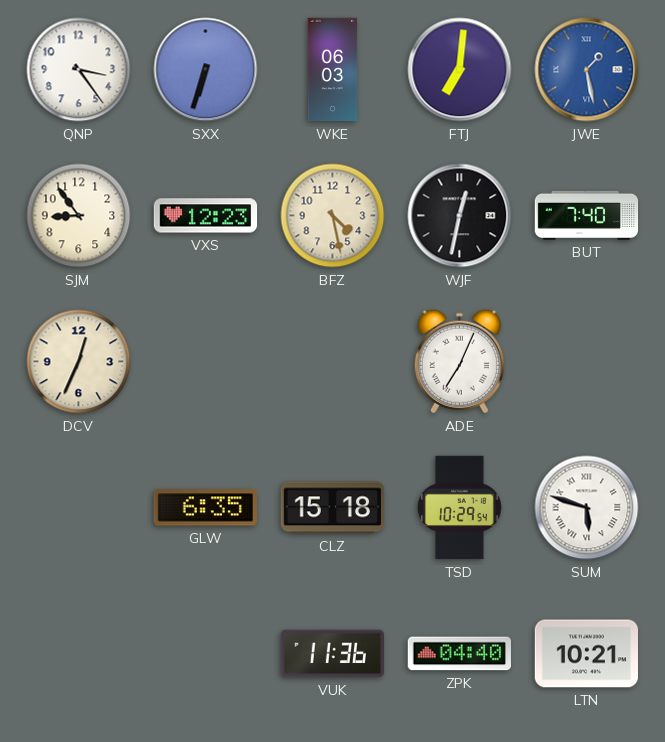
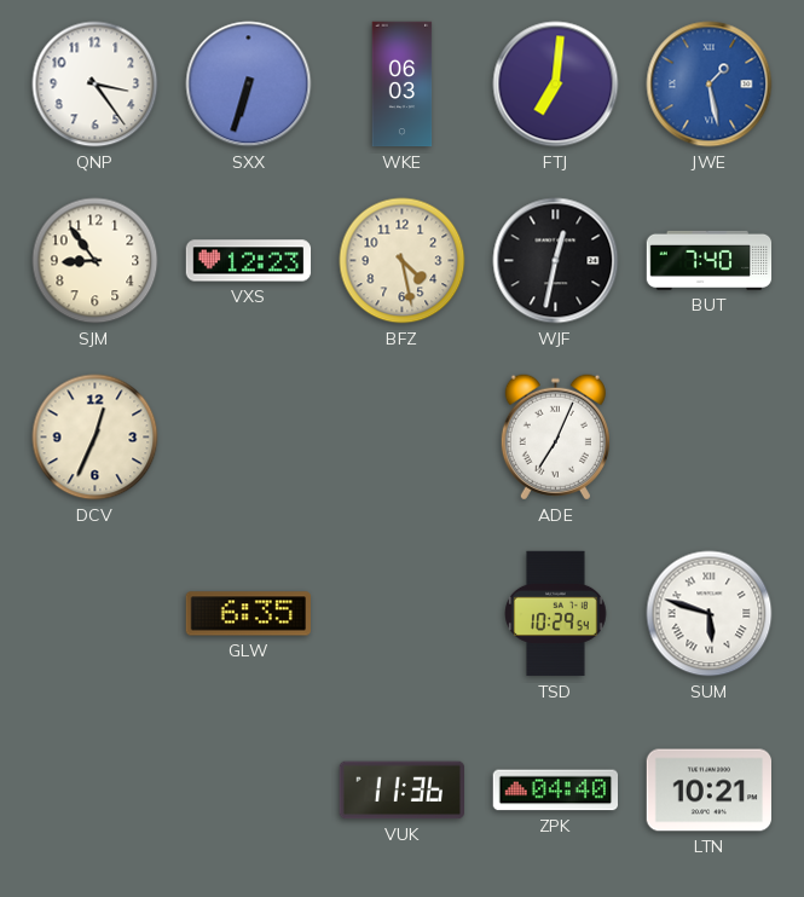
CLZ: 15:18 -> none
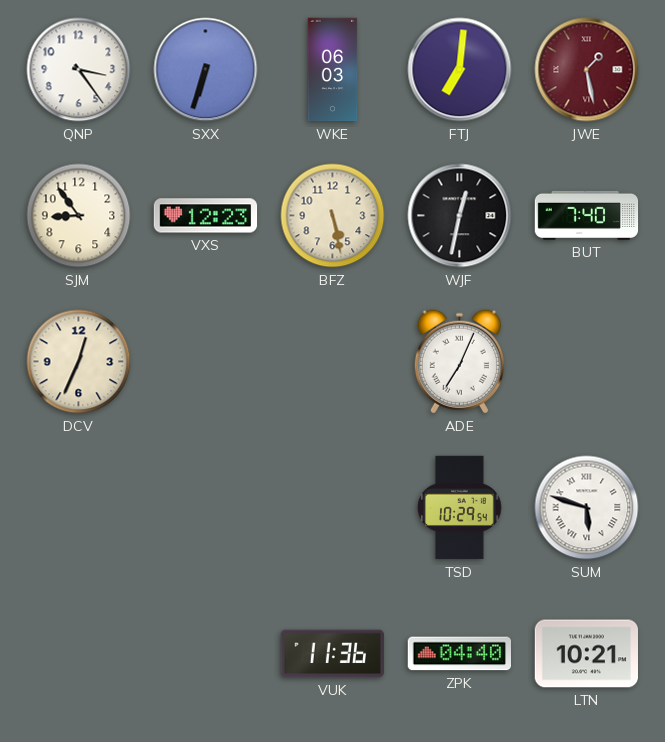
JWE dial: blue -> burgundy
BFZ: 4:28 -> 5:28
GLW: 6:35 -> none
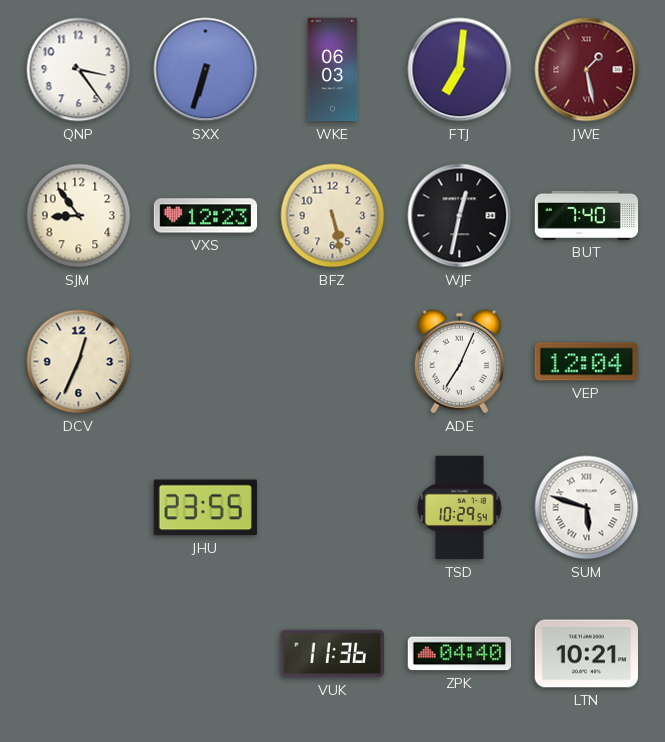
VEP: none -> 12:04
JHU: none -> 23:55
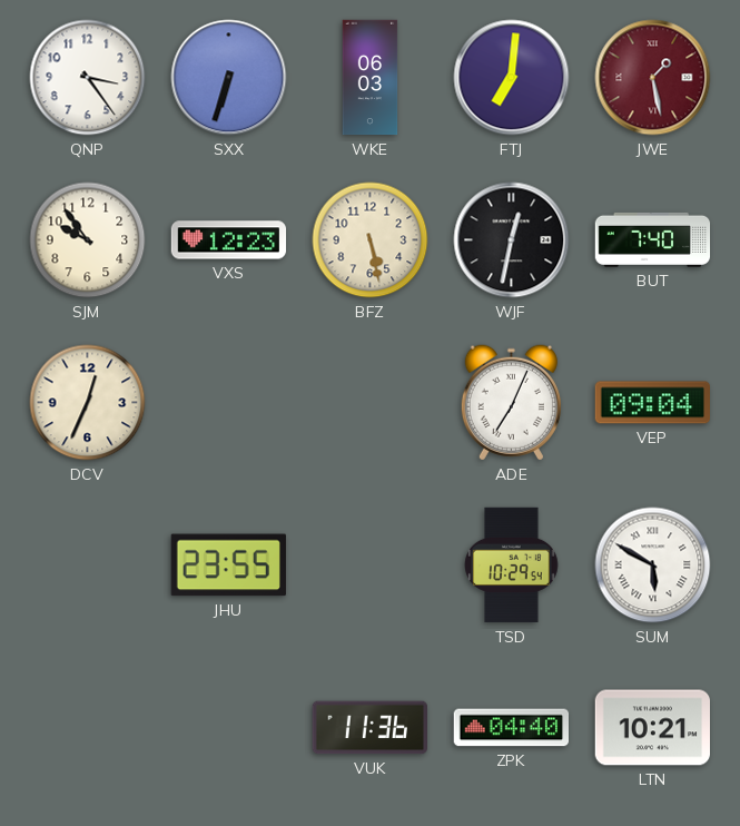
SJM: 8:54 -> 9:54
VEP: 12:04 -> 09:04
SUM: 5:48 -> 5:50
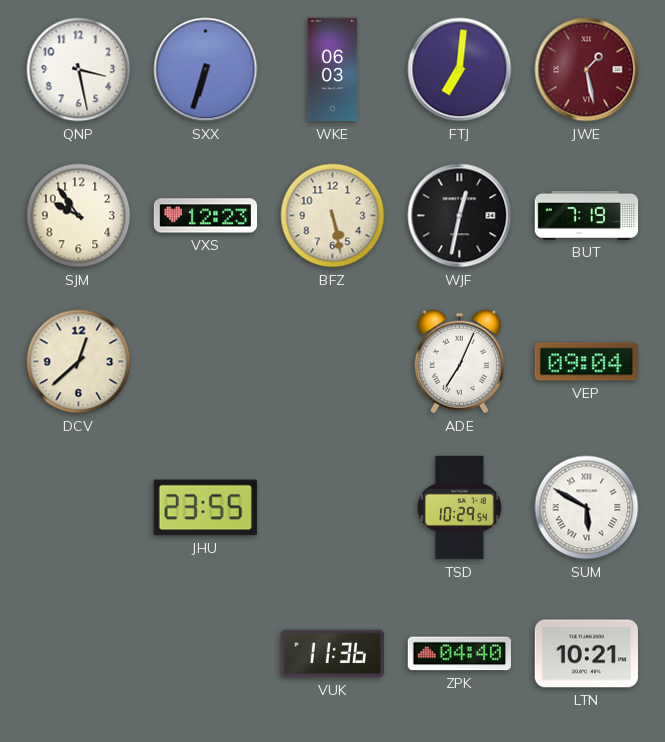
QNP: 3:24 -> 3:28
BUT: 7:40 -> 7:19
DCV: 12:34 -> 12:38
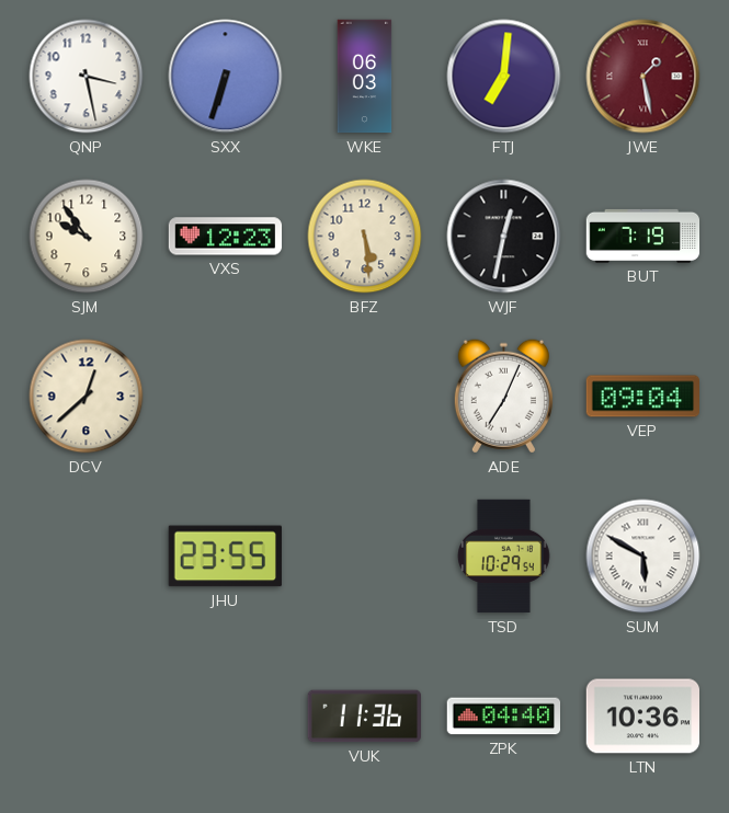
BFZ: 5:28 -> 5:29
LTN: 10:21 -> 10:36
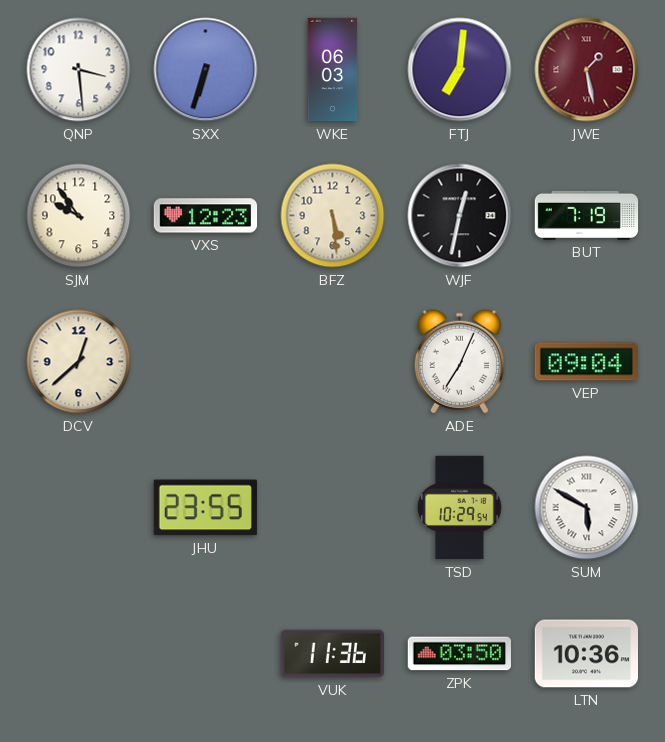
QNP: 3:28 -> 3:29
ZPK: 04:40 -> 03:50
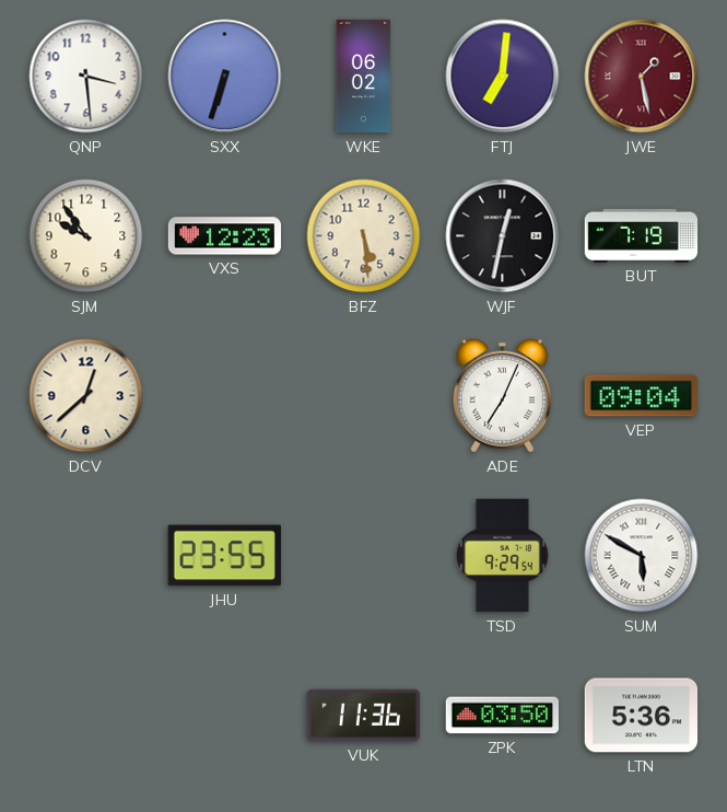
WKE: 06:03 -> 06:02
TSD: 10:29 -> 9:29
LTN: 10:36 -> 5:36
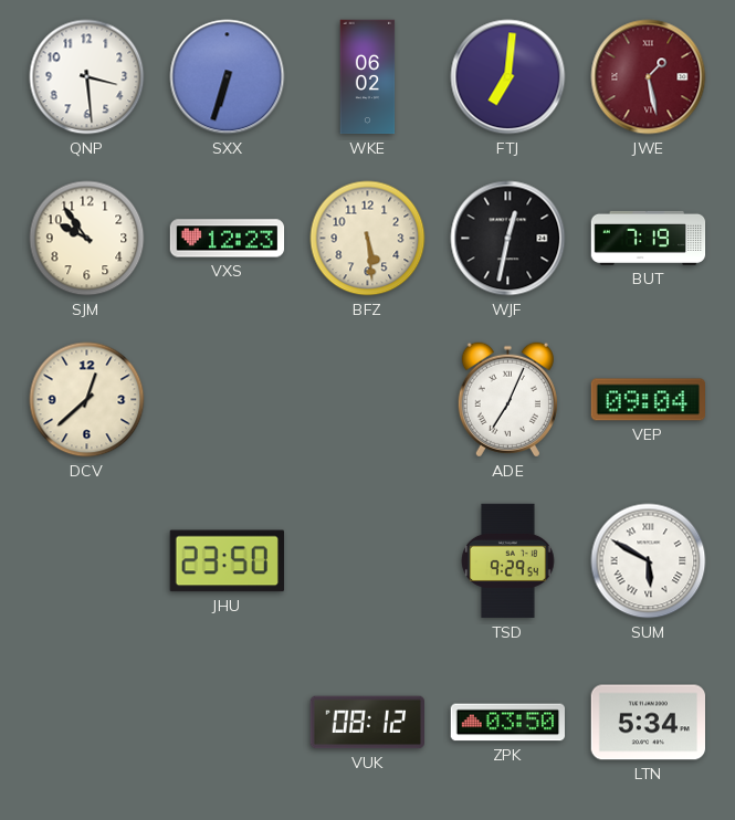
JHU: 23:55 -> 23:50
VUK: 11:36 -> 08:12
LTN: 5:36 -> 5:34
